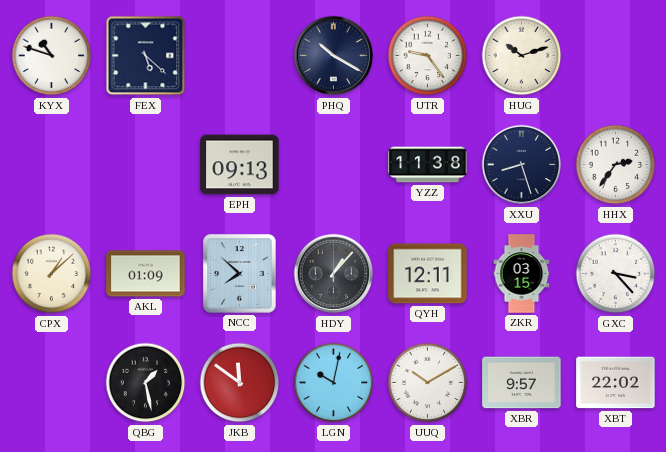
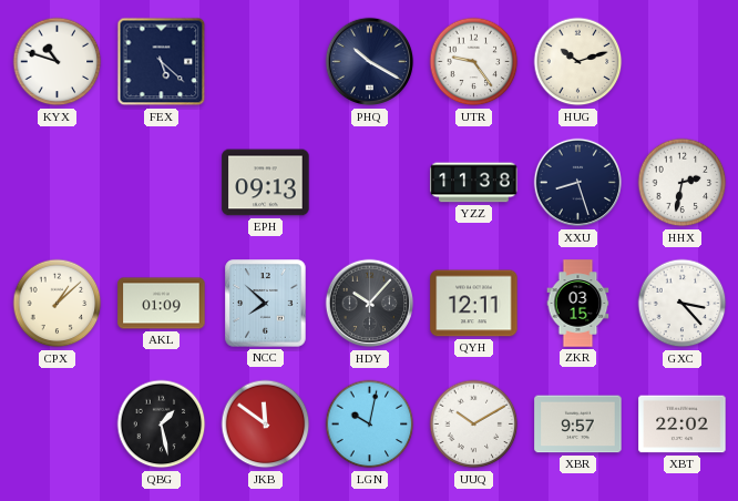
HHX: 2:36 -> 2:32
HDY: 1:07 -> 10:07
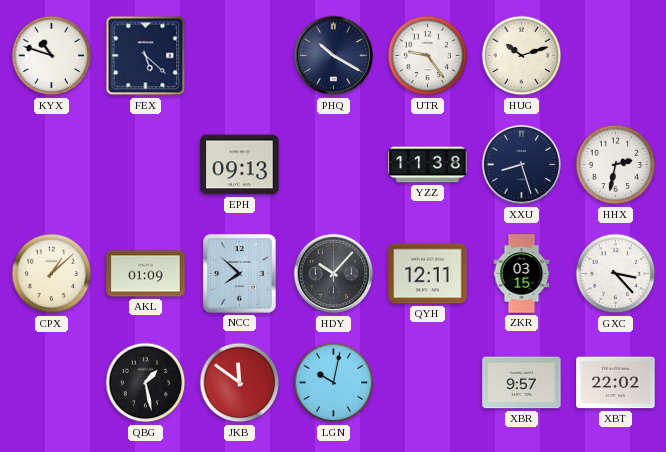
UUQ: 10:10 -> none
